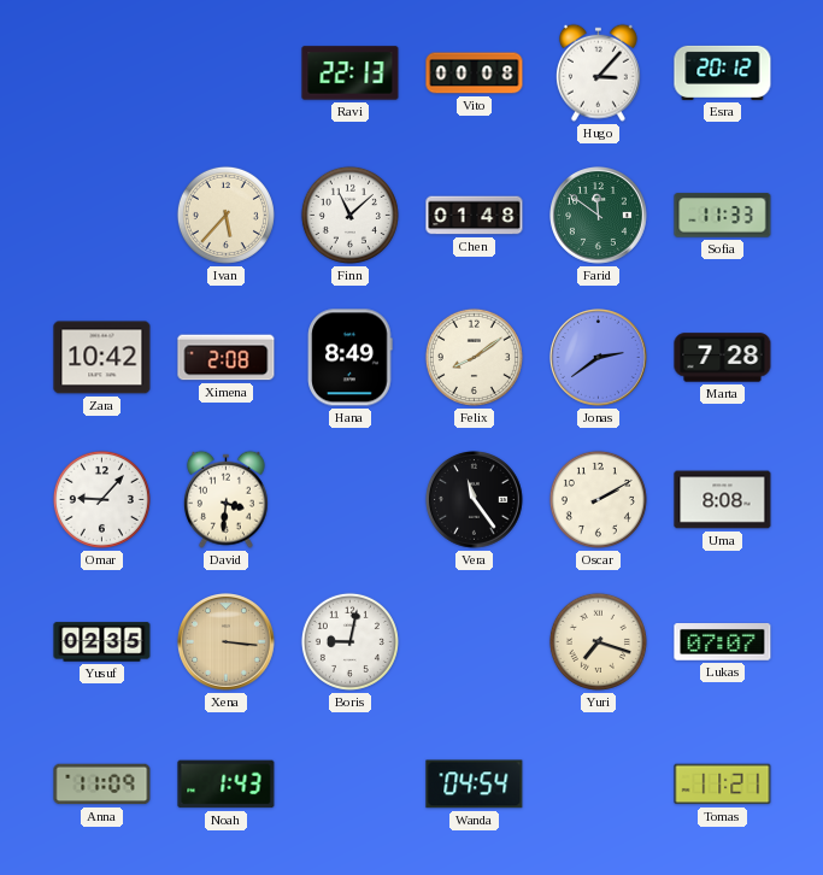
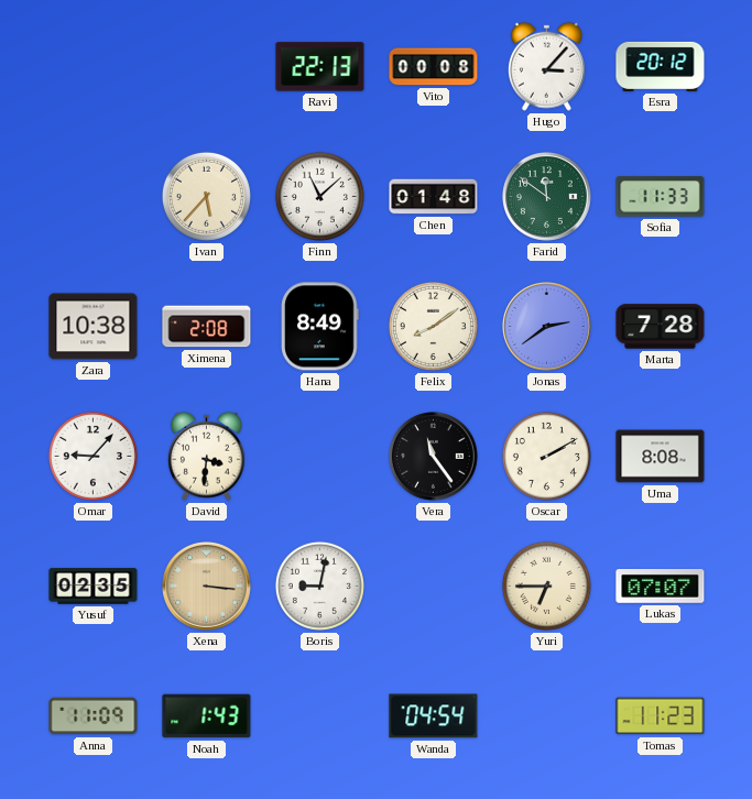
Zara: 10:42 -> 10:38
Yuri: 7:18 -> 6:45
Tomas: 11:21 -> 11:23
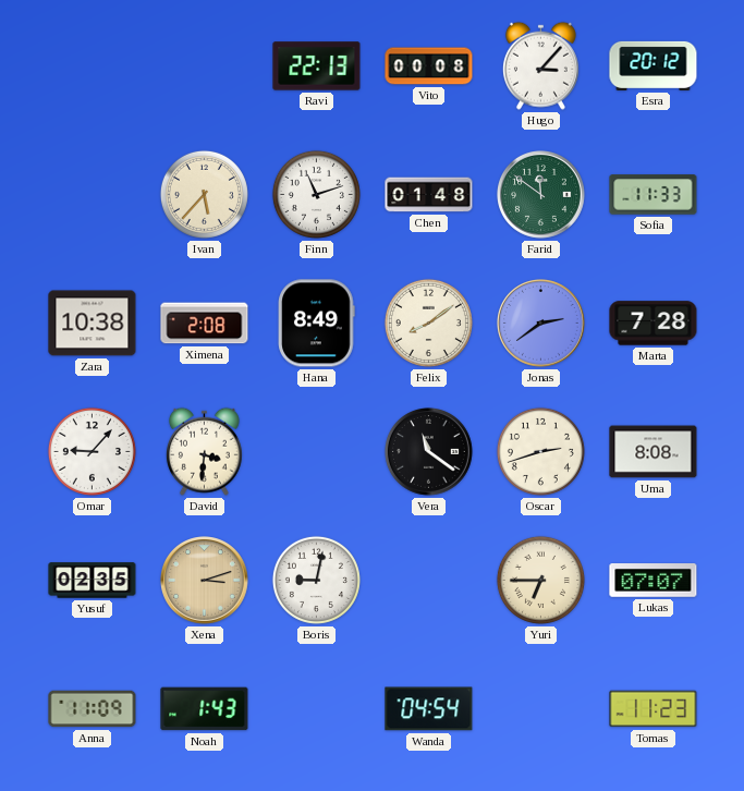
Finn: 11:08 -> 11:12
Vera: 11:24 -> 11:21
Oscar: 2:10 -> 2:42
Xena: 3:16 -> 3:12
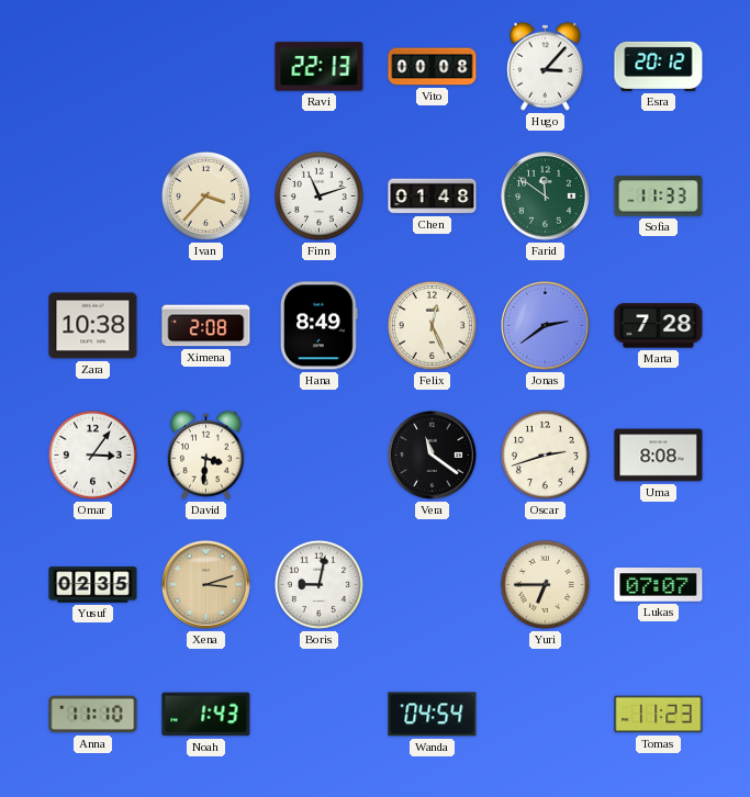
Ivan: 5:37 -> 3:37
Felix: 8:09 -> 12:26
Omar: 9:07 -> 3:06
Anna: 11:09 -> 11:10
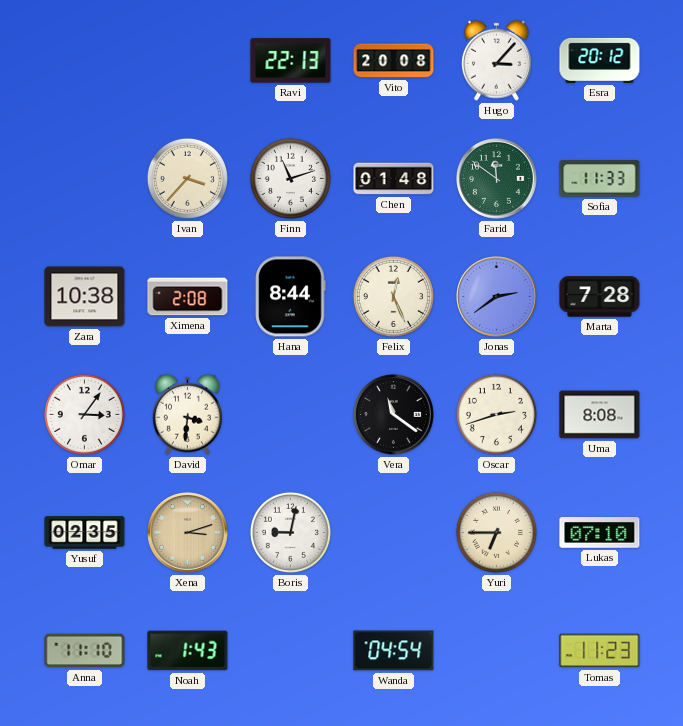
Vito: 00:08 -> 20:08
Hana: 8:49 -> 8:44
Lukas: 07:07 -> 07:10
